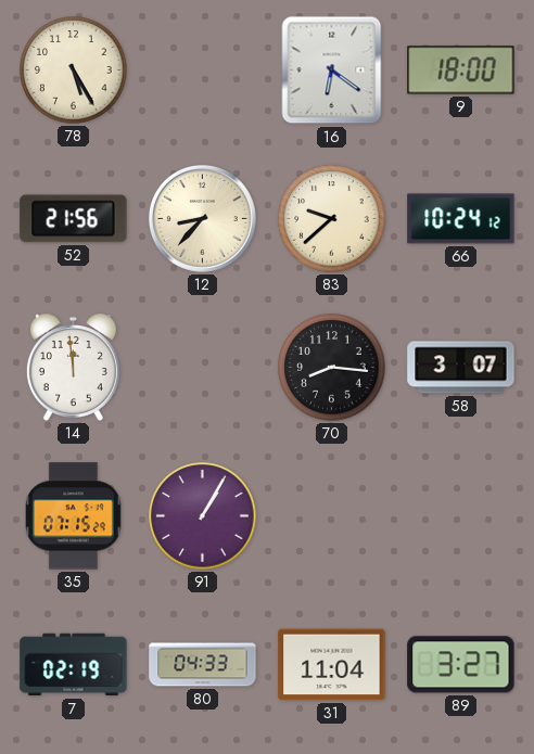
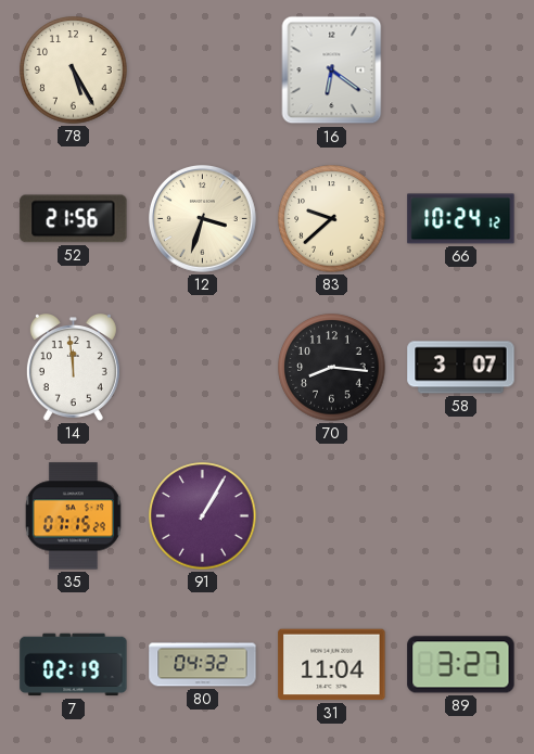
9: 18:00 -> none
12: 8:37 -> 3:33
80: 04:33 -> 04:32
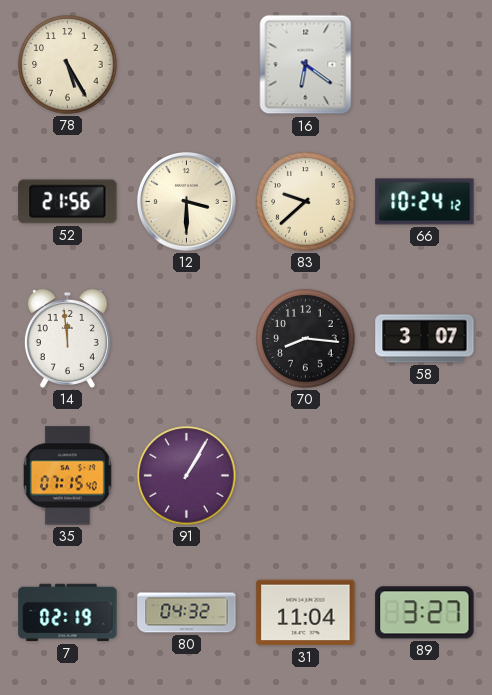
12: 3:33 -> 3:30
35: 07:15:29 -> 07:15:40
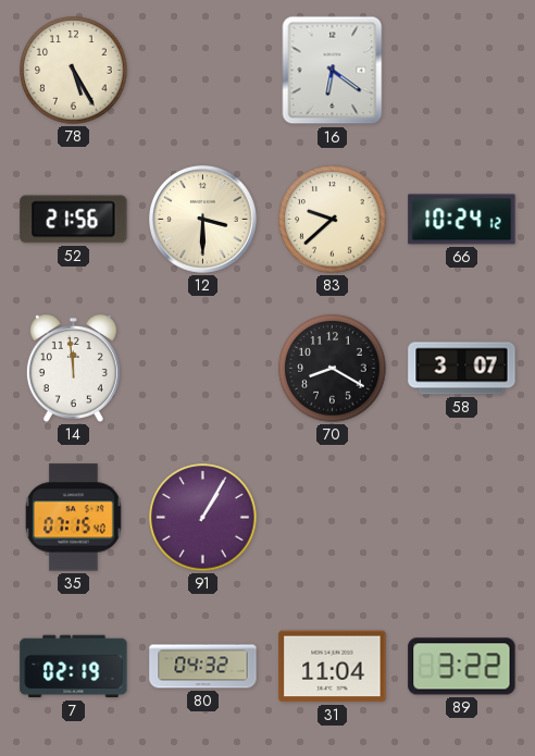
70: 8:16 -> 8:20
89: 3:27 -> 3:22
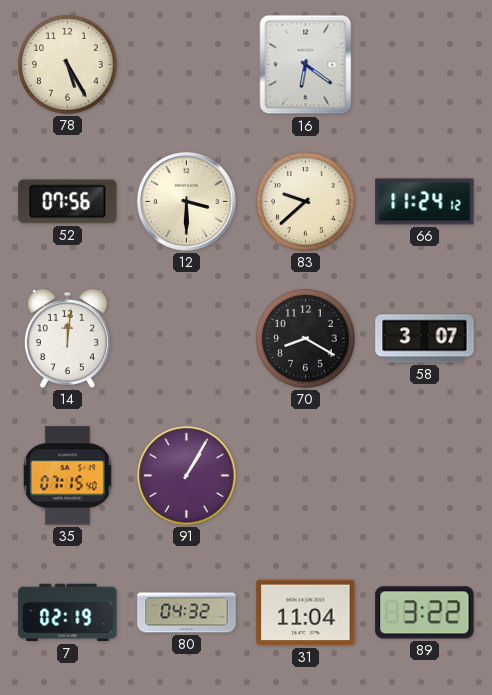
52: 21:56 -> 07:56
66: 10:24 -> 11:24
14: 11:59 -> 12:01
